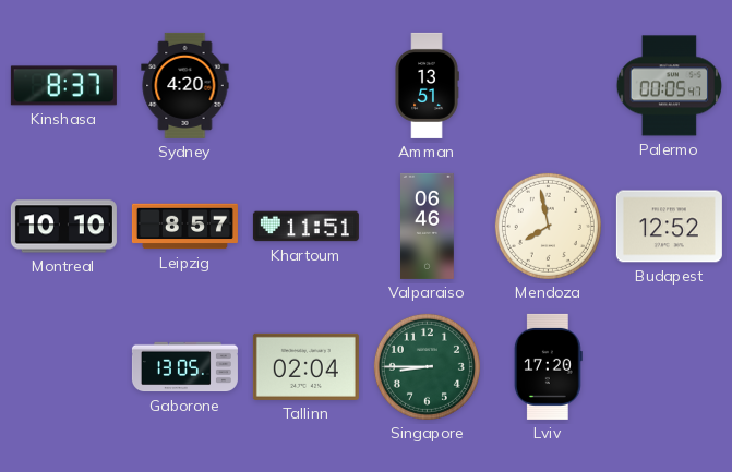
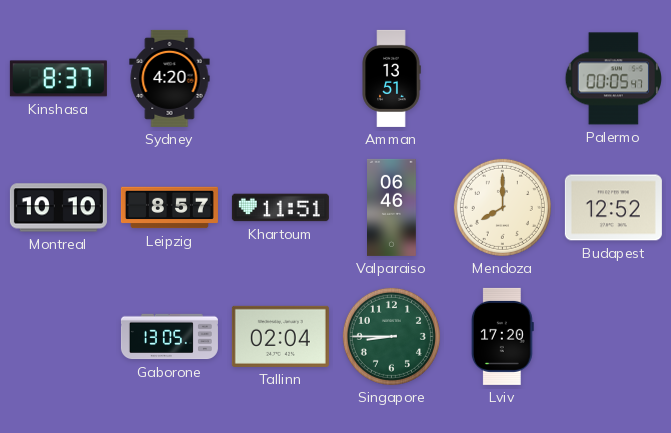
Mendoza: 7:58 -> 8:00
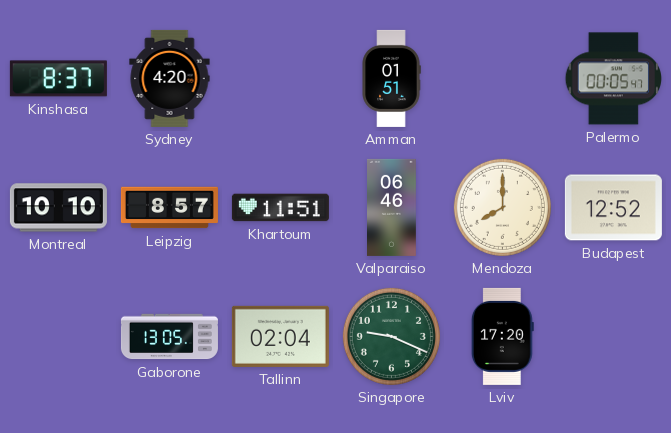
Amman: 13:51 -> 01:51
Singapore: 8:45 -> 9:19
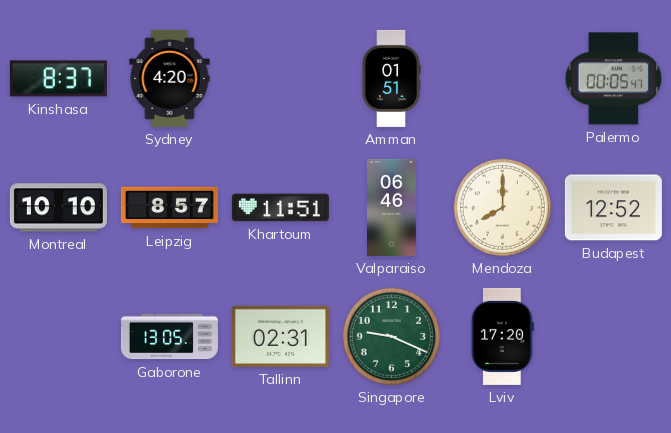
Tallinn: 02:04 -> 02:31
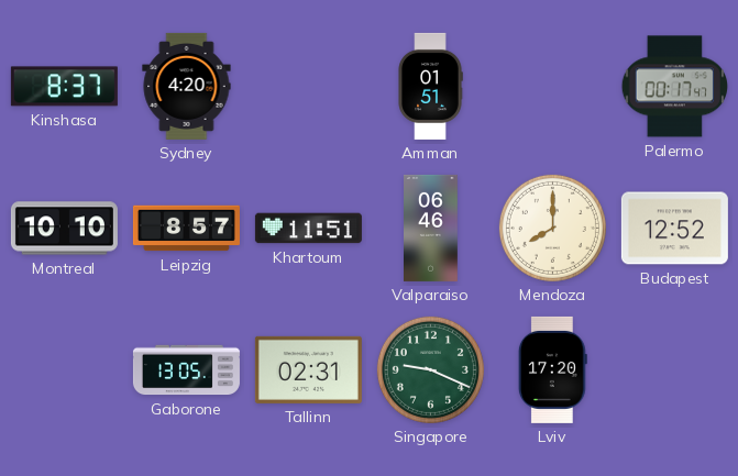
Palermo: 00:05 -> 00:17
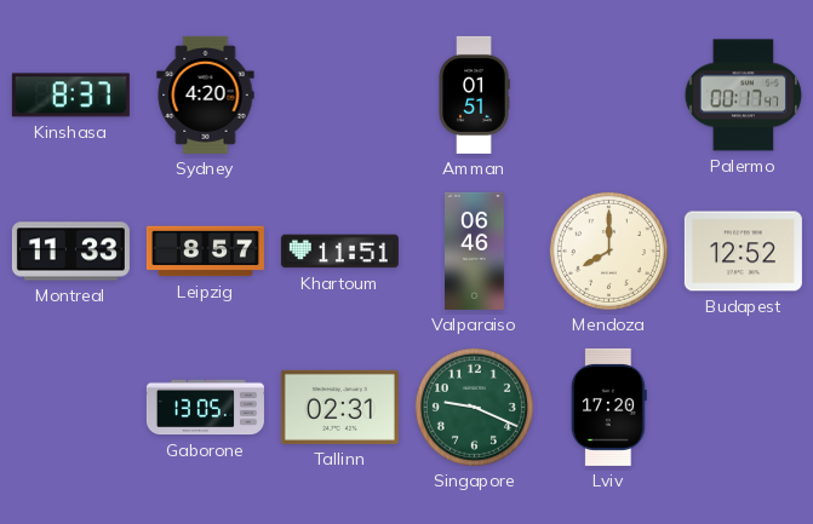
Montreal: 10:10 -> 11:33
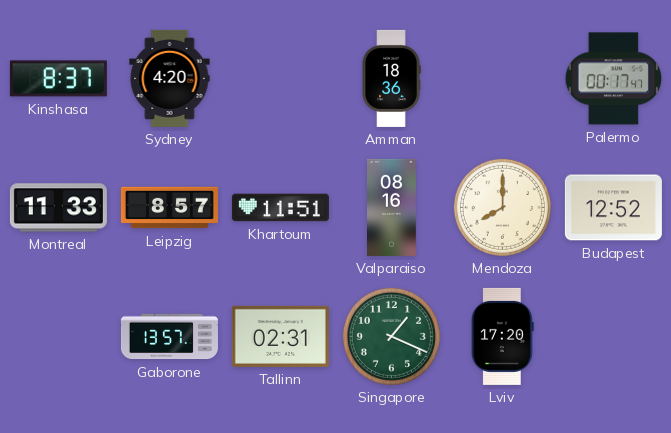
Amman: 01:51 -> 18:36
Valparaiso: 06:46 -> 08:16
Gaborone: 13:05 -> 13:57
Singapore: 9:19 -> 1:19
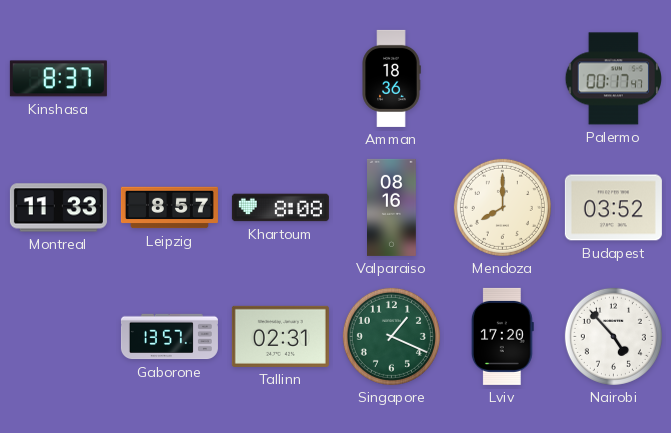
Sydney: 4:20 -> none
Khartoum: 11:51 -> 8:08
Budapest: 12:52 -> 03:52
Nairobi: none -> 4:53
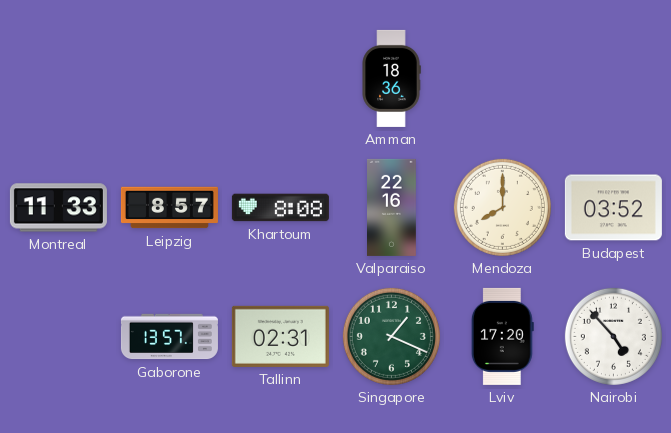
Kinshasa: 8:37 -> none
Palermo: 00:17 -> none
Valparaiso: 08:16 -> 22:16
